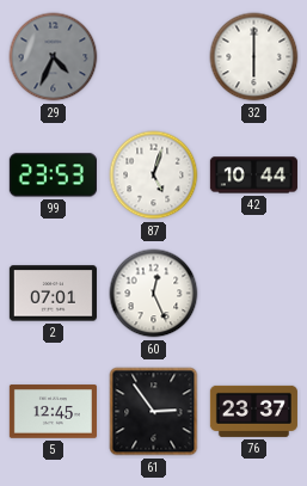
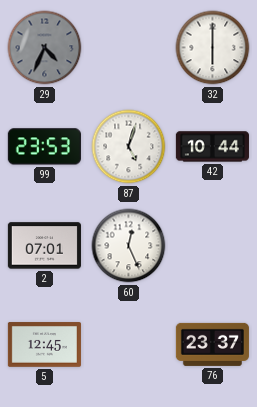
61: 2:54 -> none
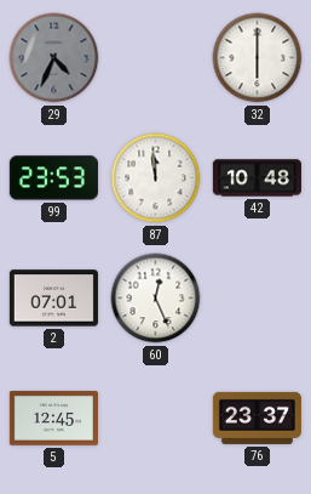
87: 5:03 -> 11:59
42: 10:44 -> 10:48
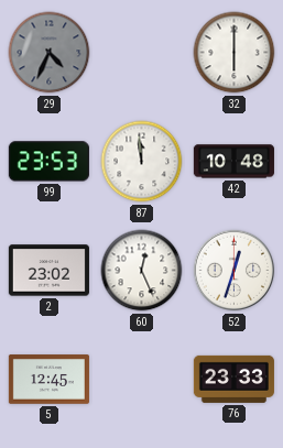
2: 07:01 -> 23:02
52: none -> 12:33
76: 23:37 -> 23:33
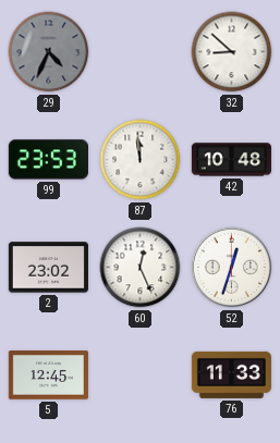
32: 6:00 -> 8:52
76: 23:33 -> 11:33
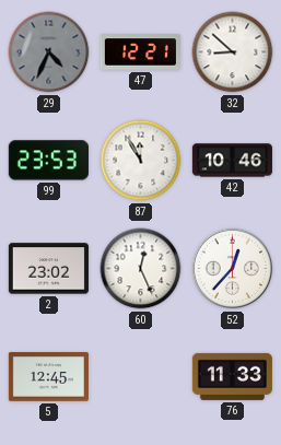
47: none -> 12:21
87: 11:59 -> 11:55
42: 10:48 -> 10:46
52: 12:33 -> 12:37
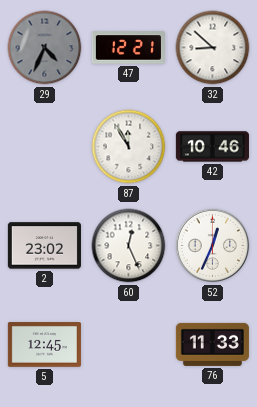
99: 23:53 -> none
52: 12:37 -> 12:34
